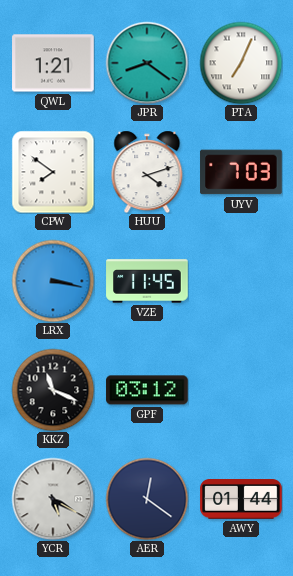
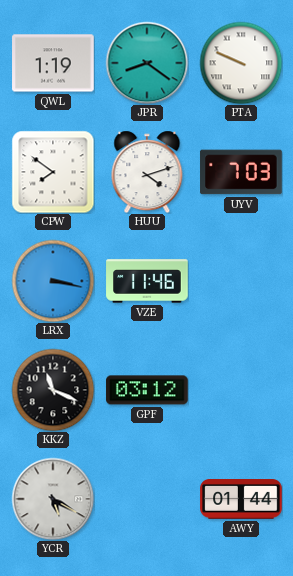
QWL: 1:21 -> 1:19
PTA: 7:04 -> 9:49
VZE: 11:45 -> 11:46
AER: 12:21 -> none
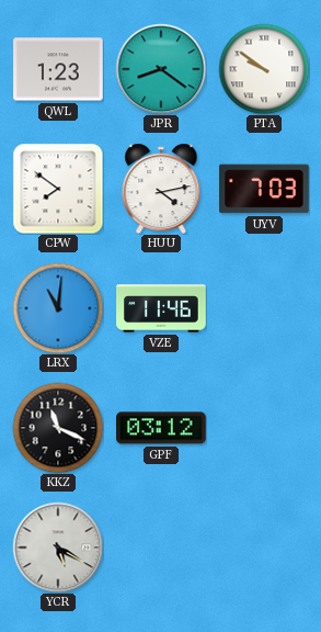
QWL: 1:19 -> 1:23
PTA: 9:49 -> 9:51
HUU: 4:12 -> 4:13
LRX: 3:17 -> 11:01
AWY: 01:44 -> none
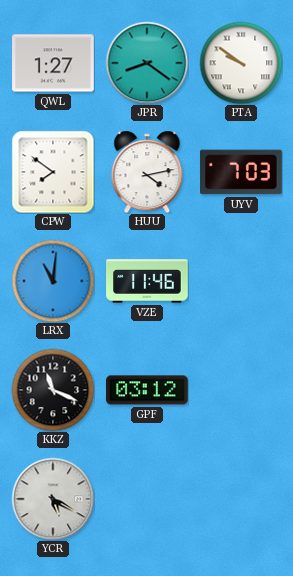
QWL: 1:23 -> 1:27
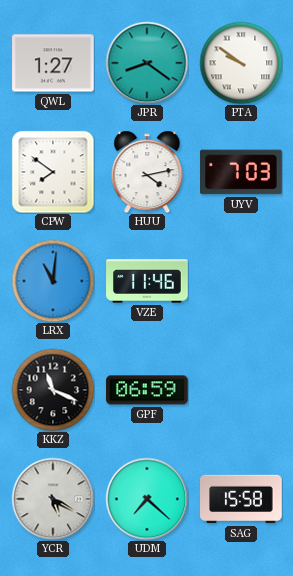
GPF: 03:12 -> 06:59
UDM: none -> 7:22
SAG: none -> 15:58
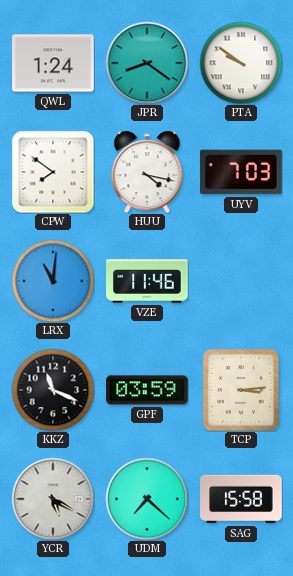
QWL: 1:27 -> 1:24
HUU: 4:13 -> 4:17
GPF: 06:59 -> 03:59
TCP: none -> 3:14
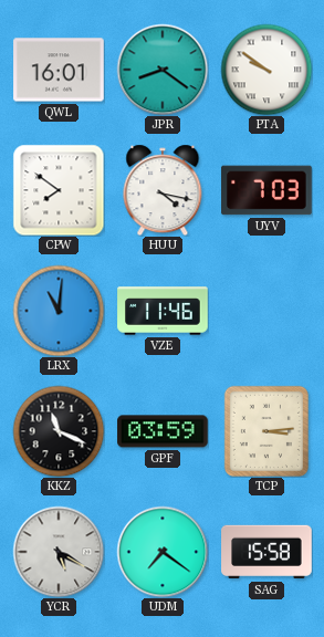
QWL: 1:24 -> 16:01
UDM: 7:22 -> 7:21
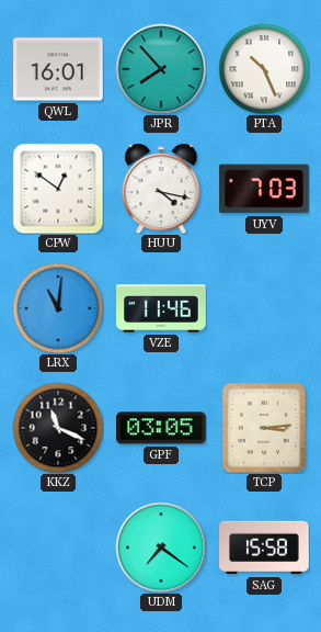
JPR: 8:21 -> 7:53
PTA: 9:51 -> 10:26
CPW: 7:51 -> 12:51
GPF: 03:59 -> 03:05
YCR: 5:20 -> none
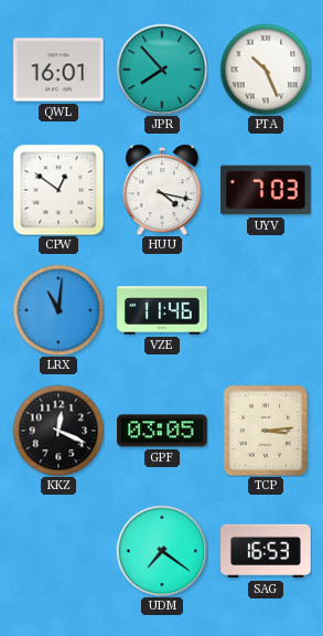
KKZ: 11:19 -> 12:19
SAG: 15:58 -> 16:53
